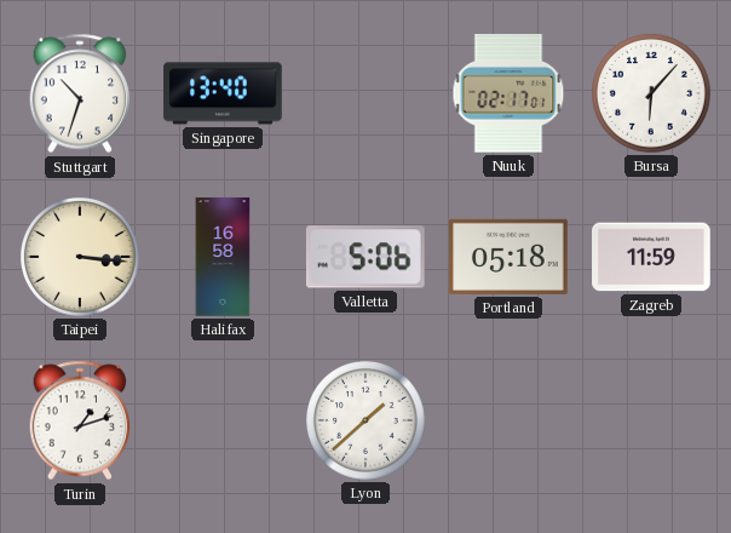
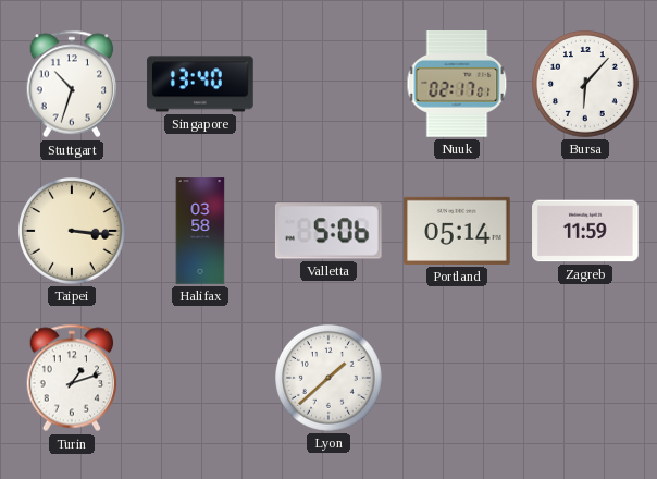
Halifax: 16:58 -> 03:58
Portland: 05:18 -> 05:14
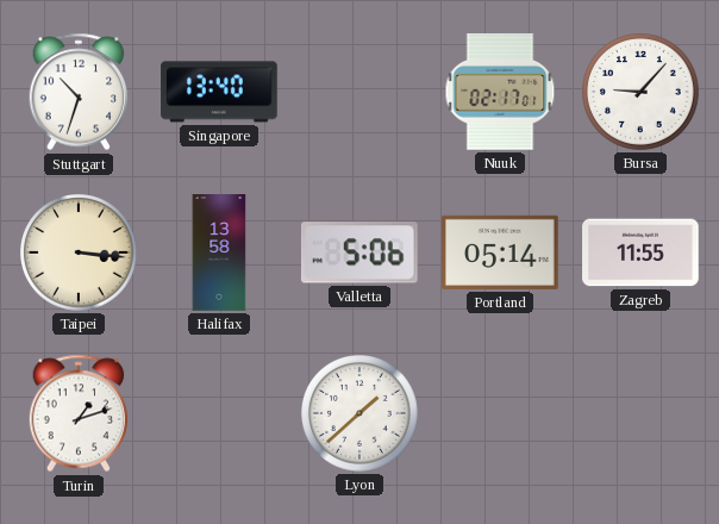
Bursa: 6:07 -> 9:07
Halifax: 03:58 -> 13:58
Zagreb: 11:59 -> 11:55
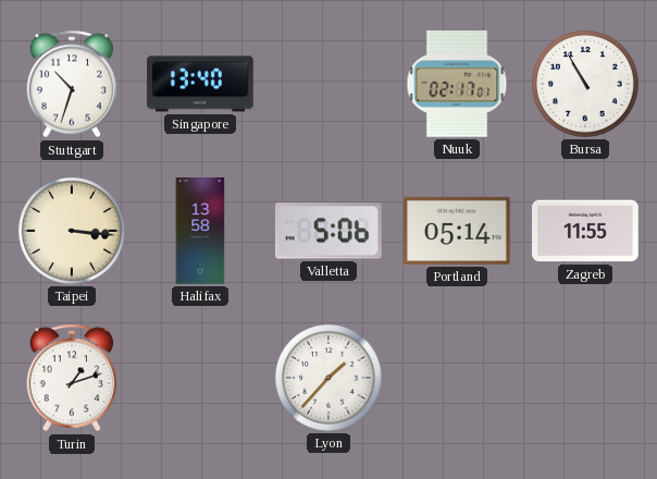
Bursa: 9:07 -> 10:55
Lyon: 1:38 -> 1:37
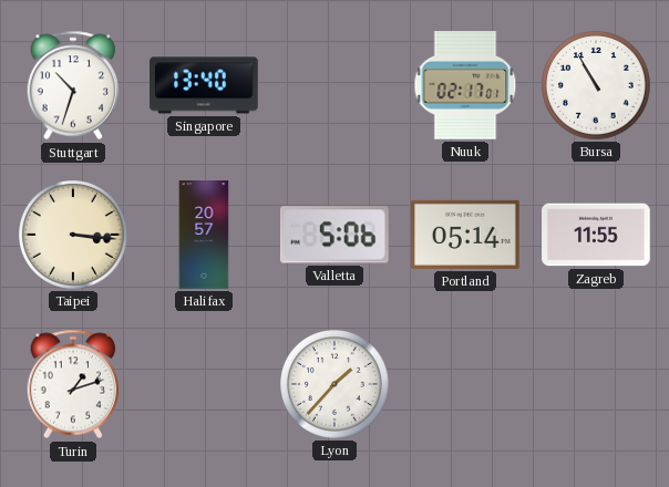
Halifax: 13:58 -> 20:57
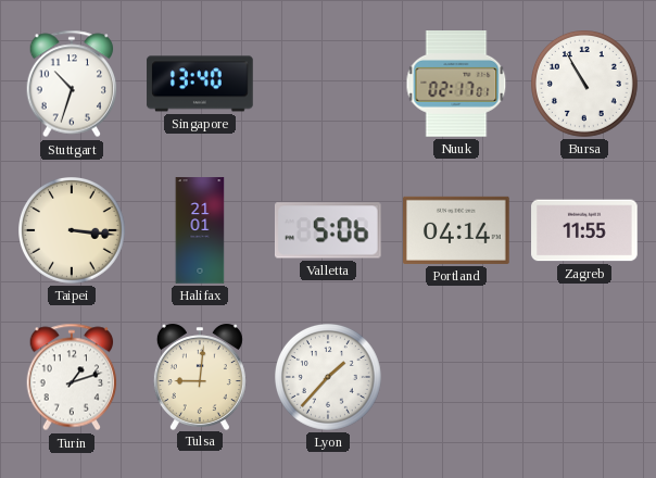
Halifax: 20:57 -> 21:01
Portland: 05:14 -> 04:14
Tulsa: none -> 9:01
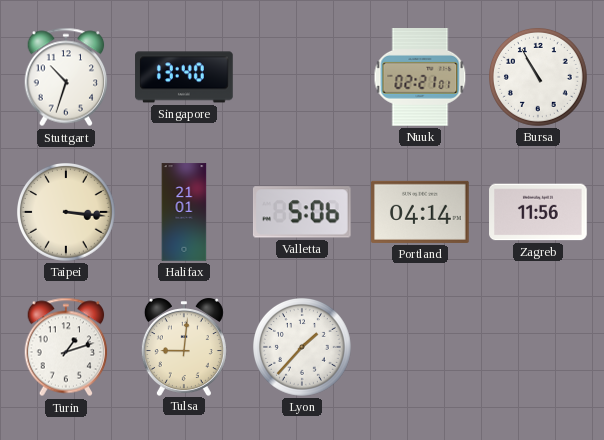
Nuuk: 02:17 -> 02:21
Zagreb: 11:55 -> 11:56
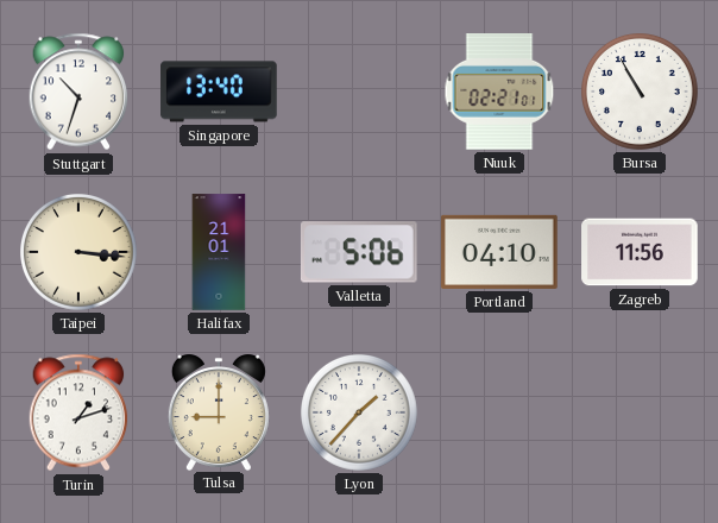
Portland: 04:14 -> 04:10
Tulsa: 9:01 -> 9:00
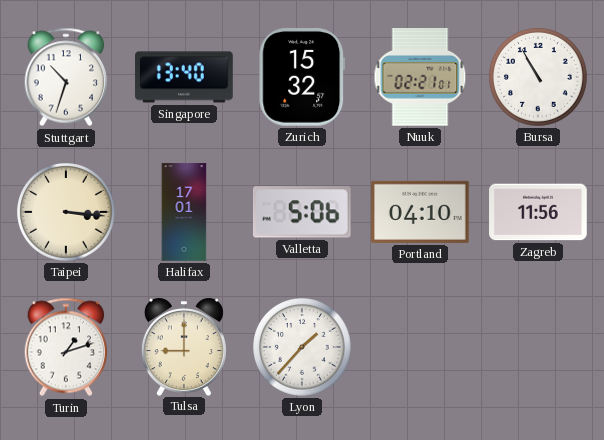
Zurich: none -> 15:32
Halifax: 21:01 -> 17:01
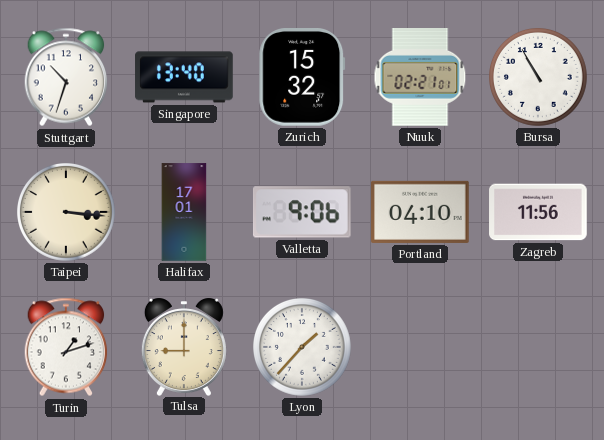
Valletta: 5:06 -> 9:06
